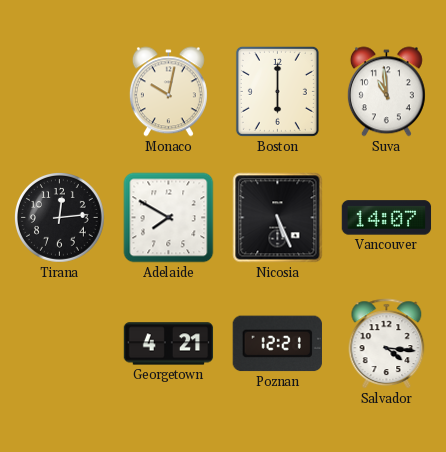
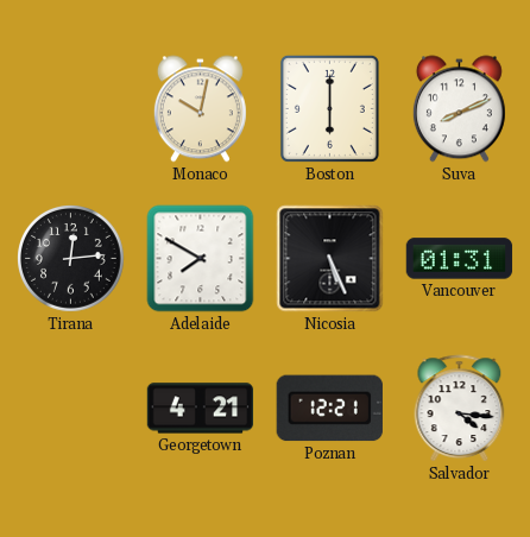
Suva: 10:59 -> 8:11
Vancouver: 14:07 -> 01:31
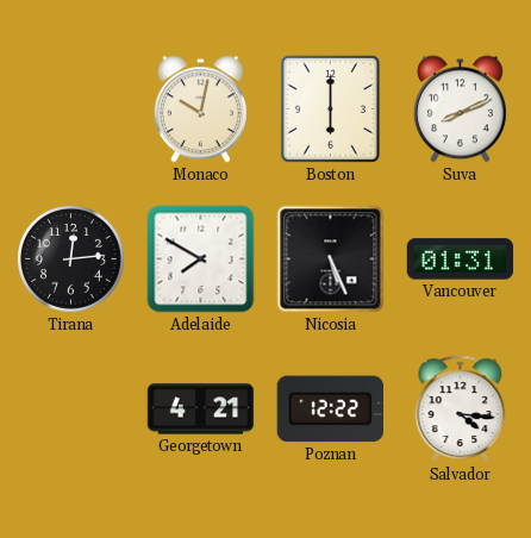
Poznan: 12:21 -> 12:22
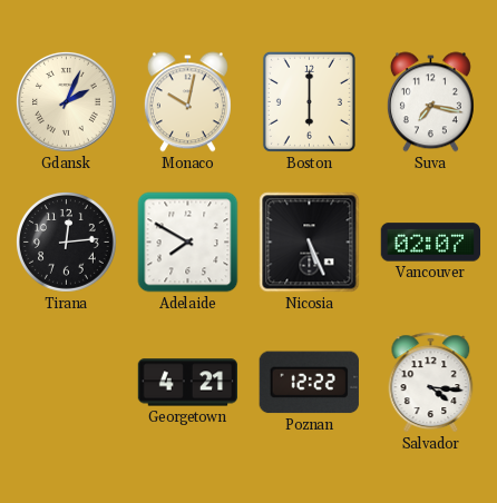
Gdansk: none -> 2:04
Suva: 8:11 -> 7:17
Vancouver: 01:31 -> 02:07
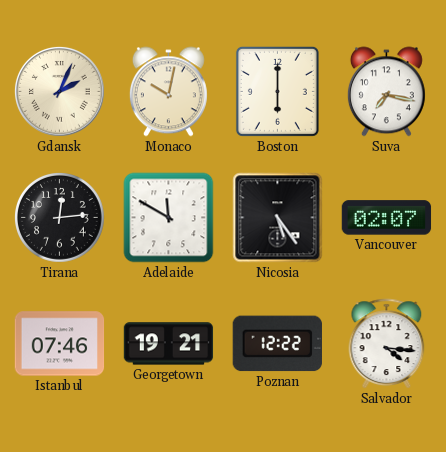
Adelaide: 7:50 -> 11:50
Nicosia: 5:26 -> 5:24
Istanbul: none -> 07:46
Georgetown: 4:21 -> 19:21
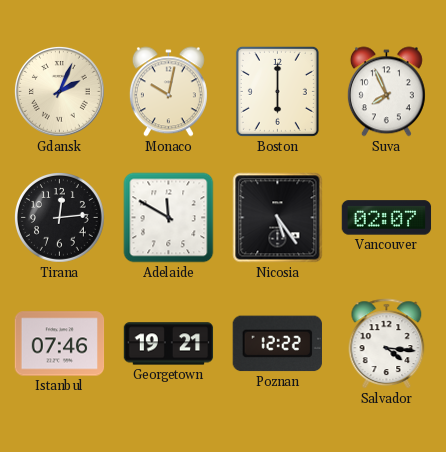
Suva: 7:17 -> 7:56
